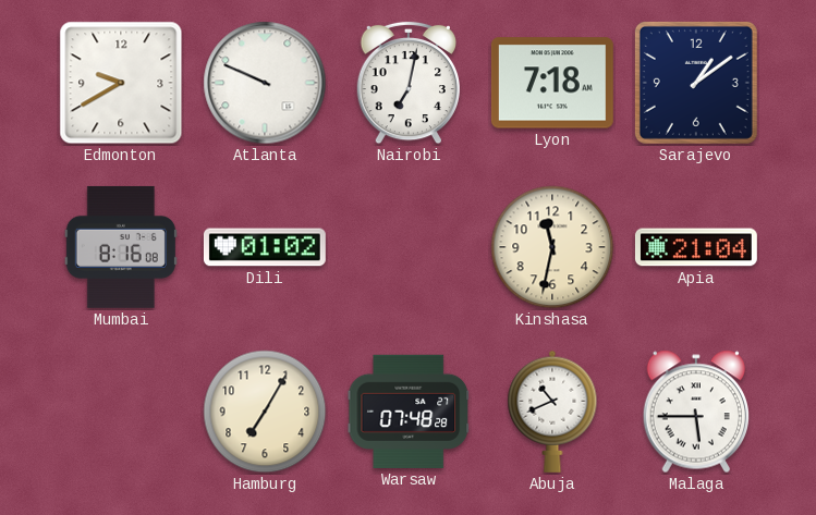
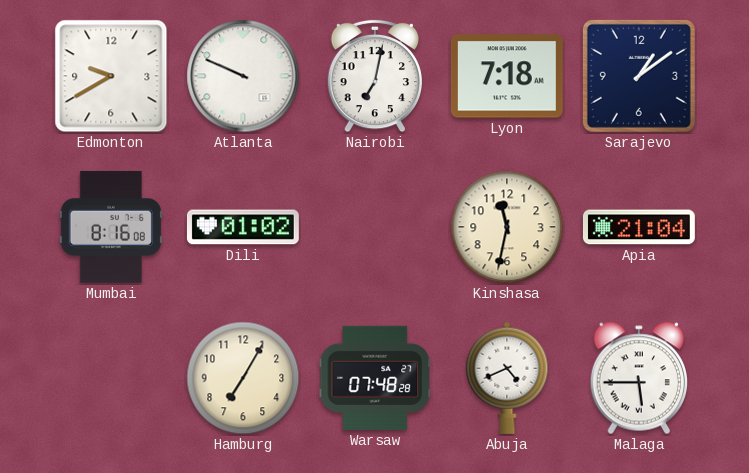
Abuja: 10:41 -> 4:41
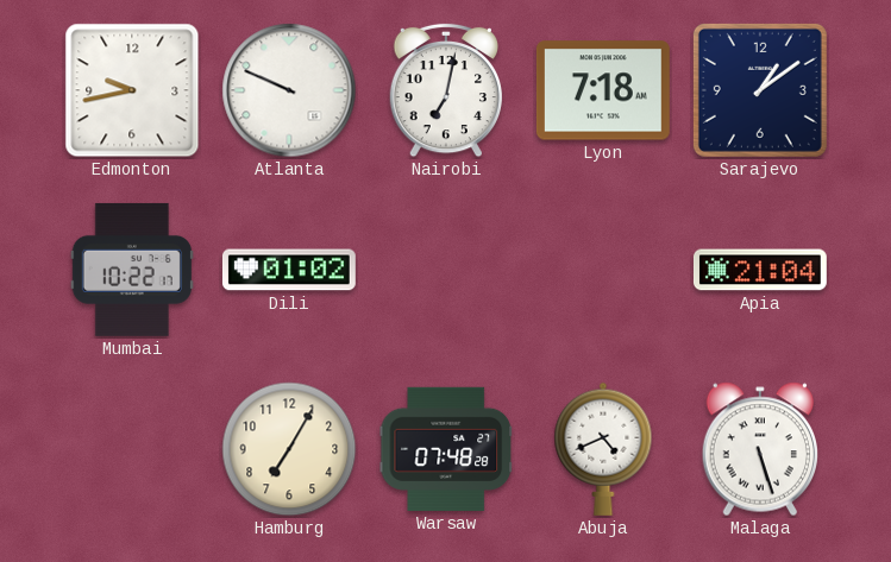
Edmonton: 9:40 -> 9:43
Mumbai: 8:16 -> 10:22
Kinshasa: 11:32 -> none
Malaga: 5:45 -> 5:27
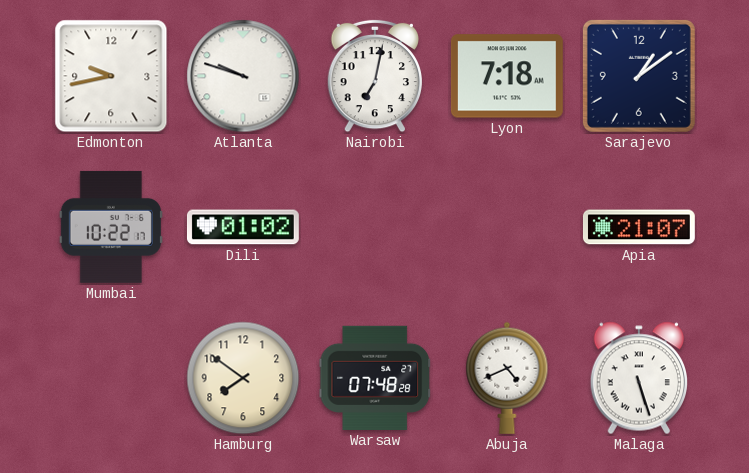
Atlanta: 9:49 -> 9:48
Apia: 21:04 -> 21:07
Hamburg: 7:05 -> 7:51
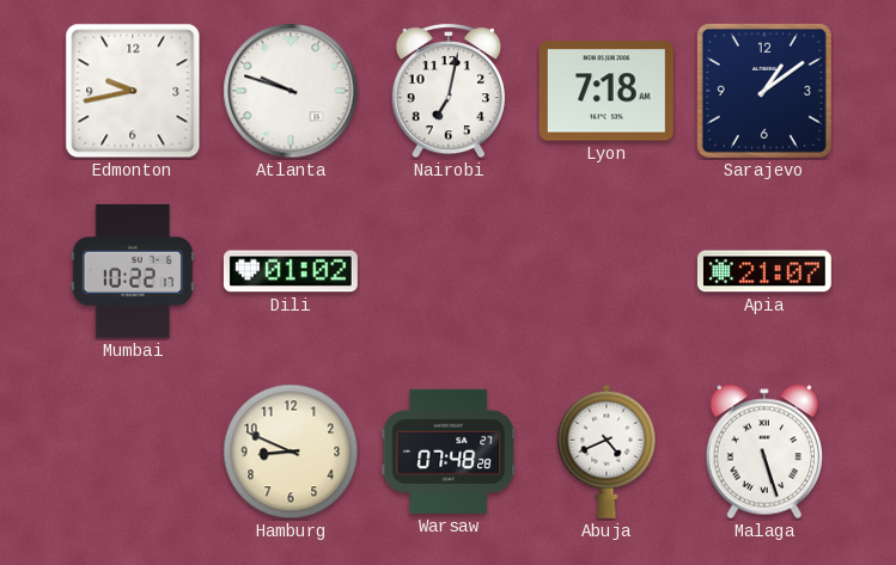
Hamburg: 7:51 -> 8:49
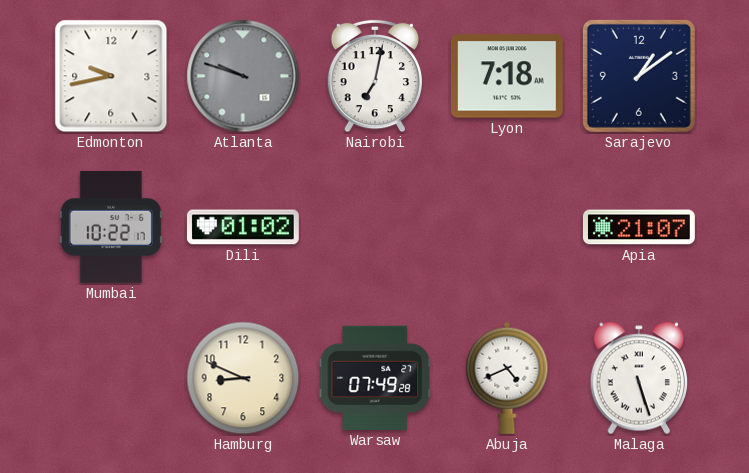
Atlanta dial: white -> grey
Warsaw: 07:48 -> 07:49
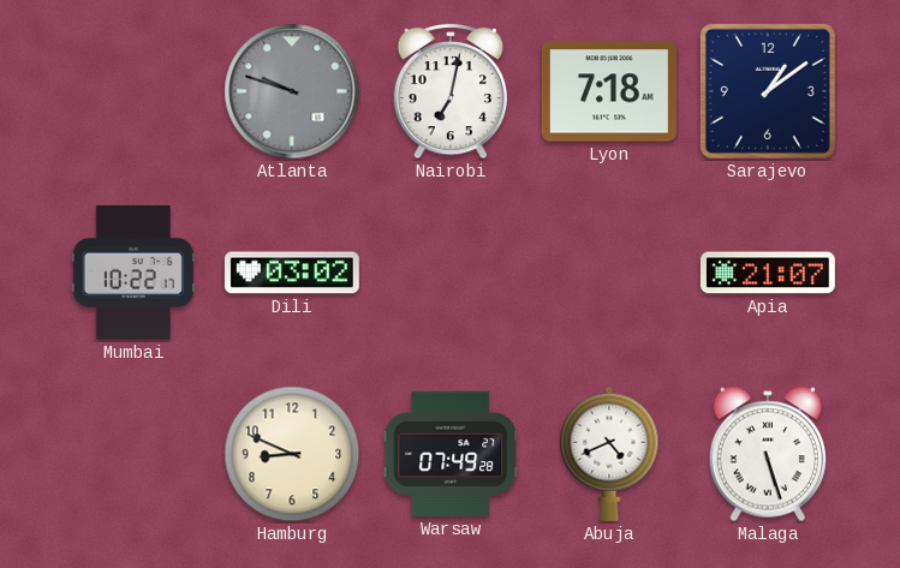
Edmonton: 9:43 -> none
Dili: 01:02 -> 03:02
